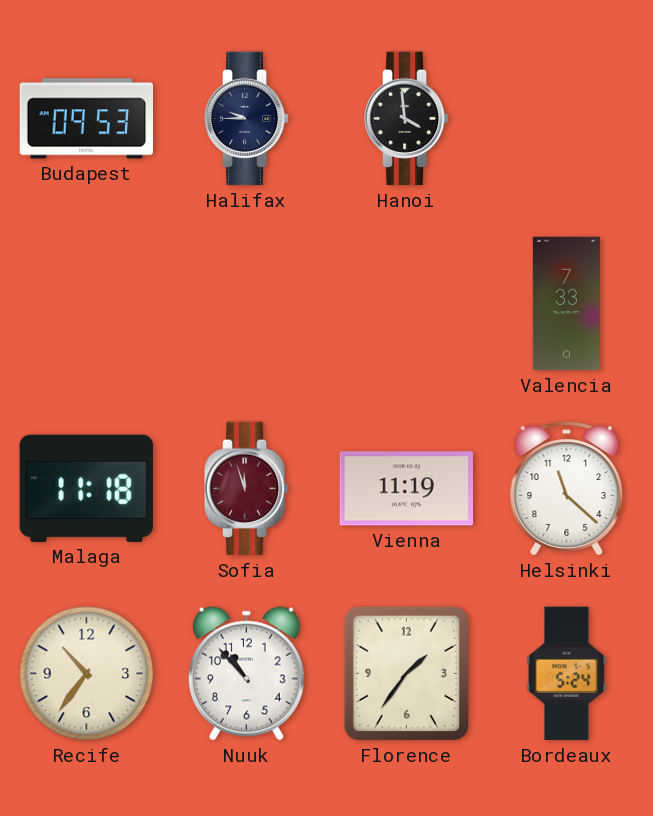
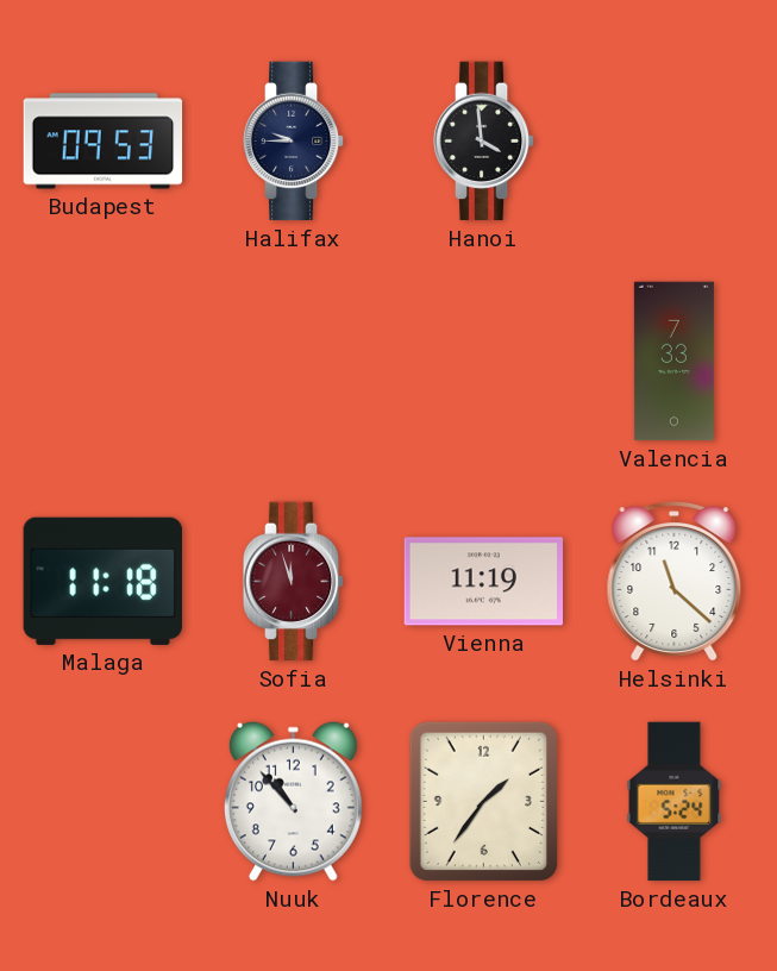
Recife: 10:36 -> none
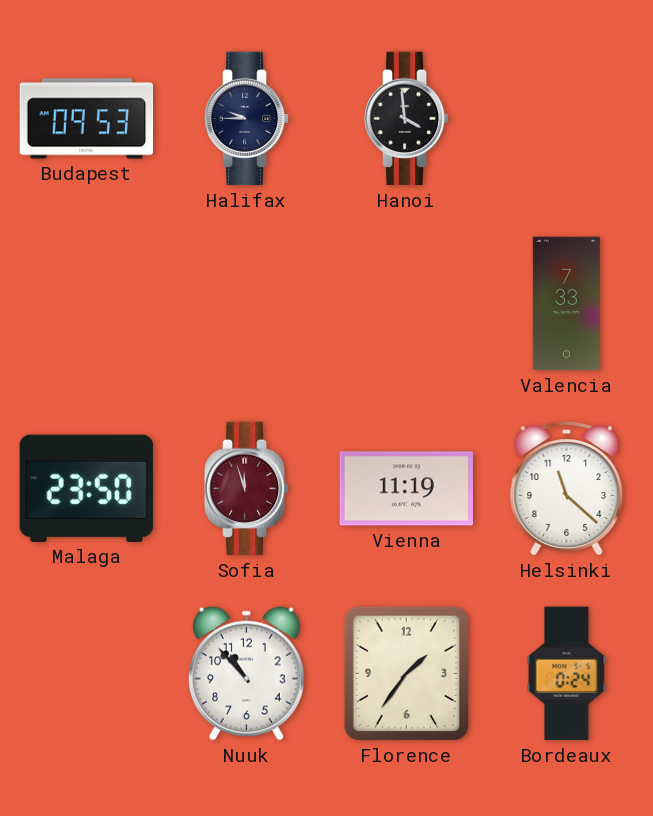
Malaga: 11:18 -> 23:50
Bordeaux: 5:24 -> 0:24
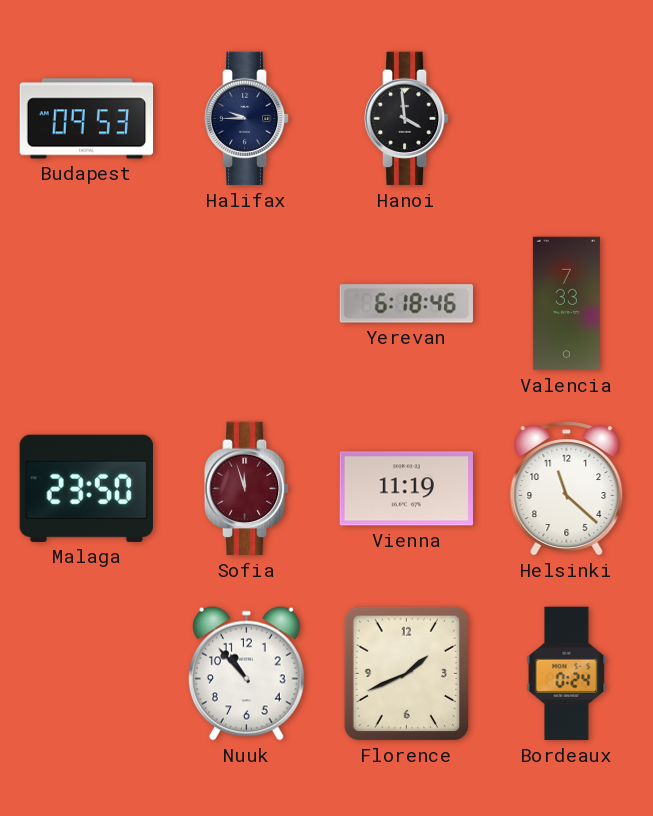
Yerevan: none -> 6:18
Florence: 1:36 -> 1:41
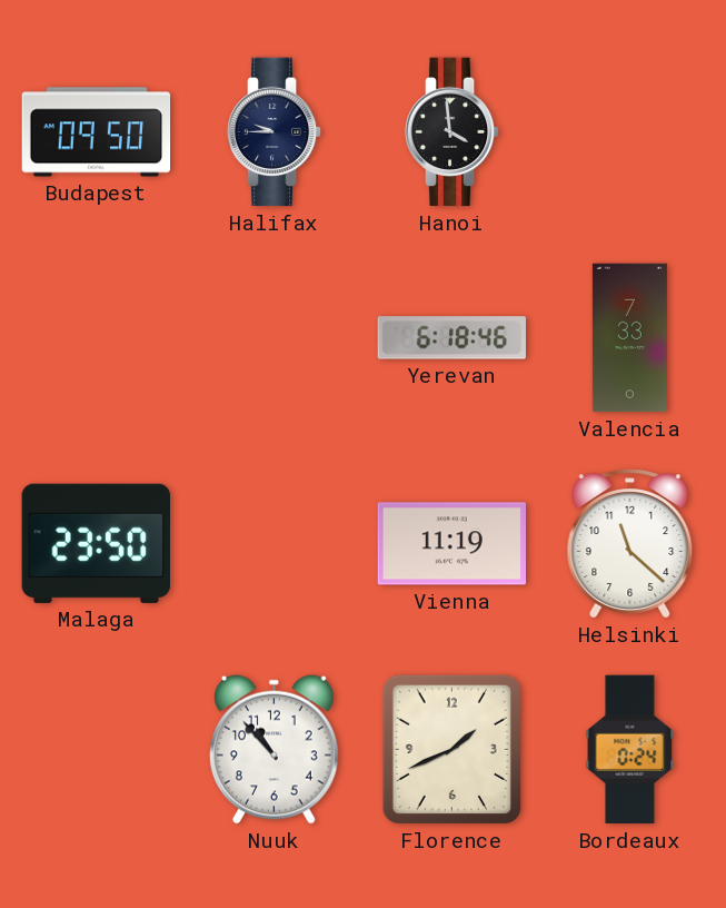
Budapest: 09:53 -> 09:50
Sofia: 11:57 -> none
